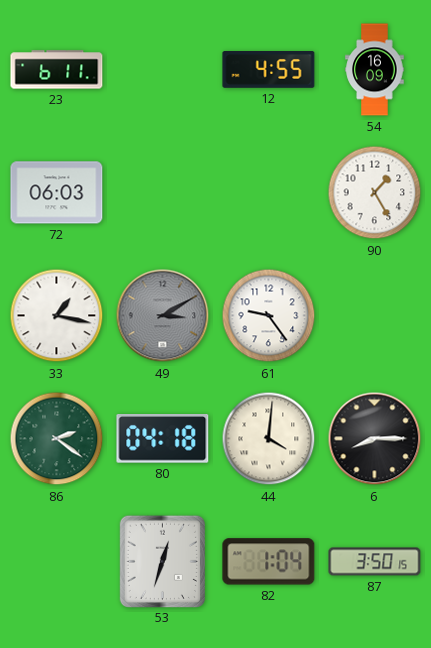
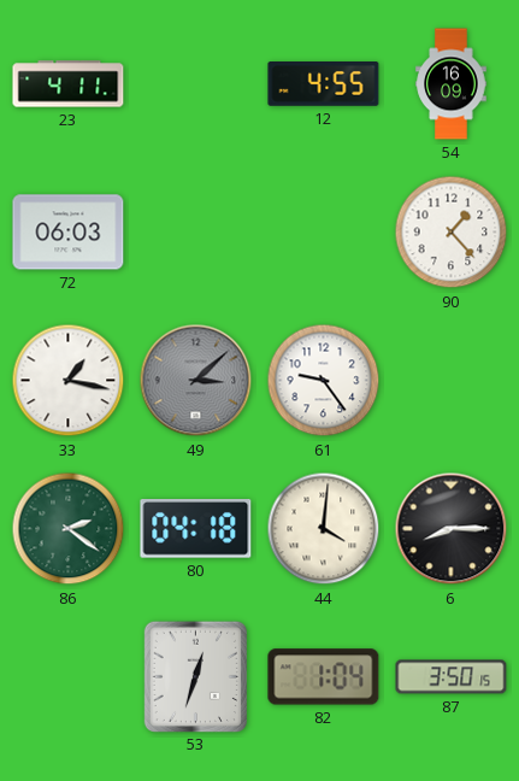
23: 6:11 -> 4:11
90: 1:25 -> 1:23
49: 3:10 -> 3:08
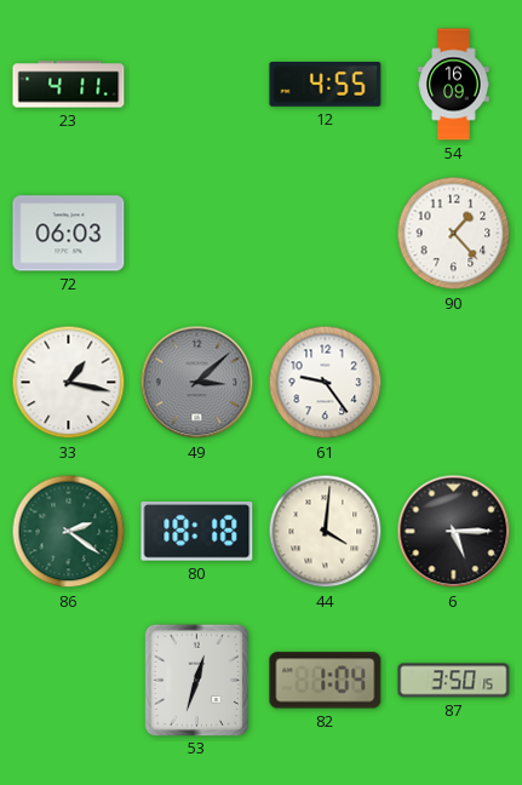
80: 04:18 -> 18:18
6: 8:15 -> 5:15
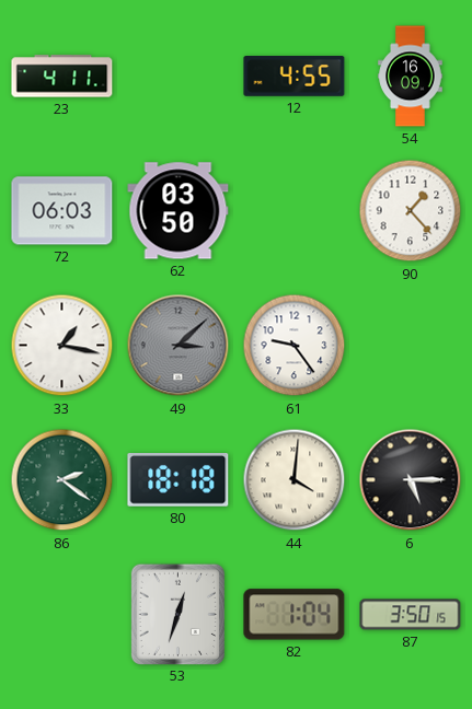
62: none -> 03:50
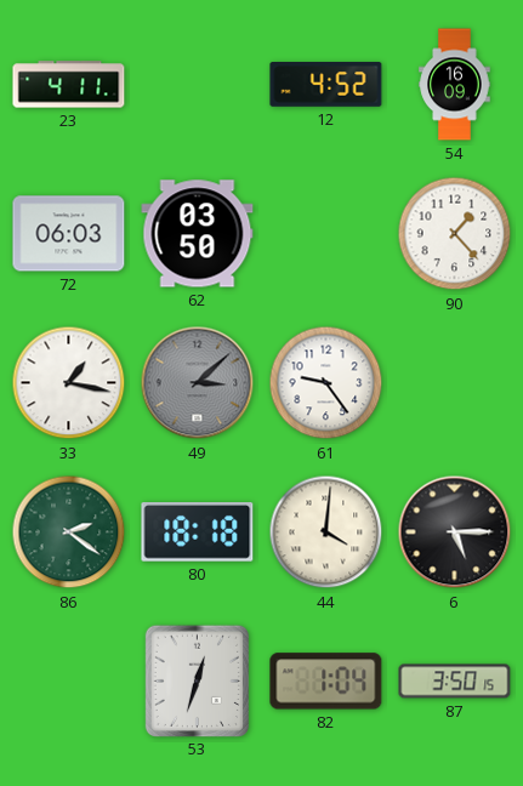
12: 4:55 -> 4:52
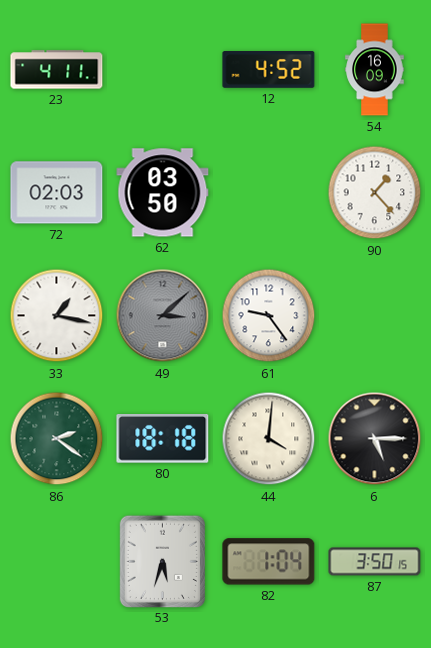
72: 06:03 -> 02:03
53: 12:33 -> 5:33
